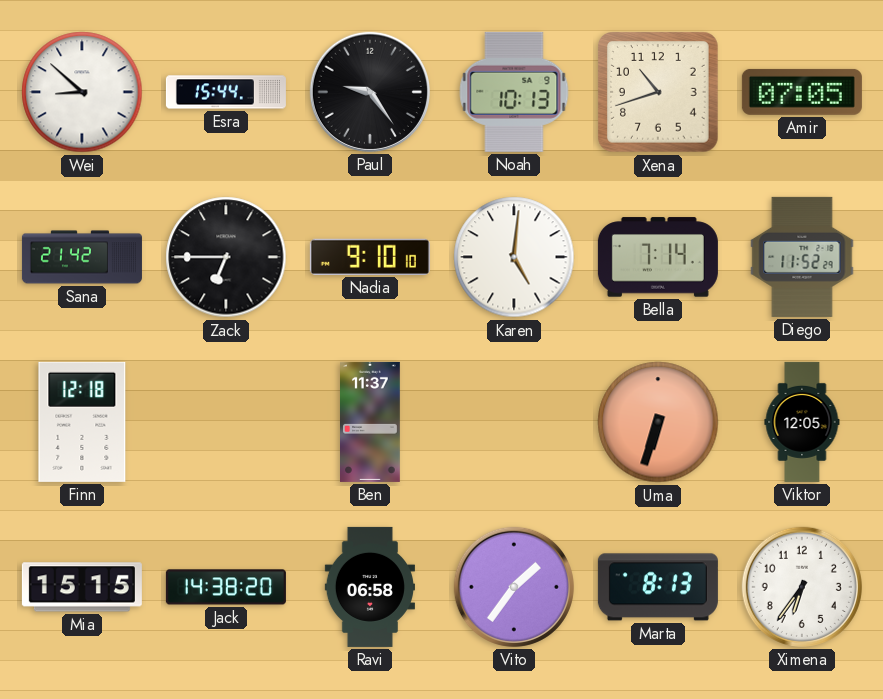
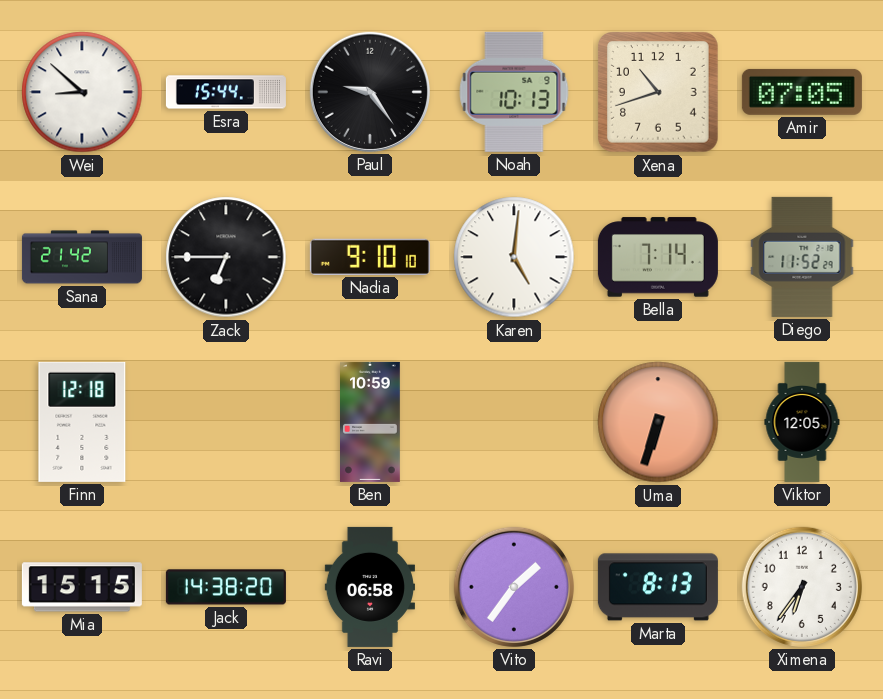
Ben: 11:37 -> 10:59
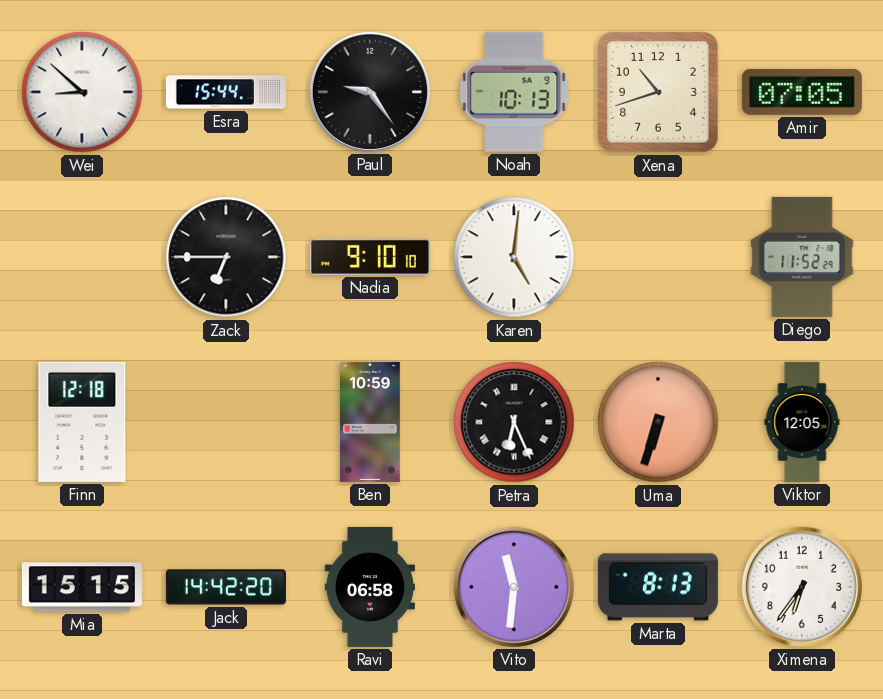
Sana: 21:42 -> none
Bella: 7:14 -> none
Petra: none -> 6:26
Jack: 14:38 -> 14:42
Vito: 1:36 -> 11:31
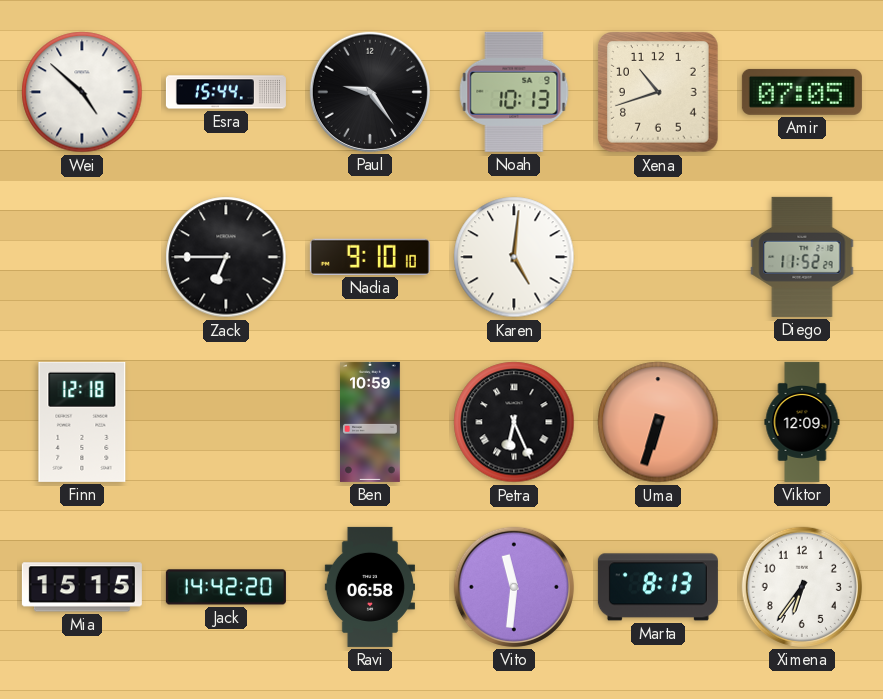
Wei: 8:52 -> 4:52
Viktor: 12:05 -> 12:09
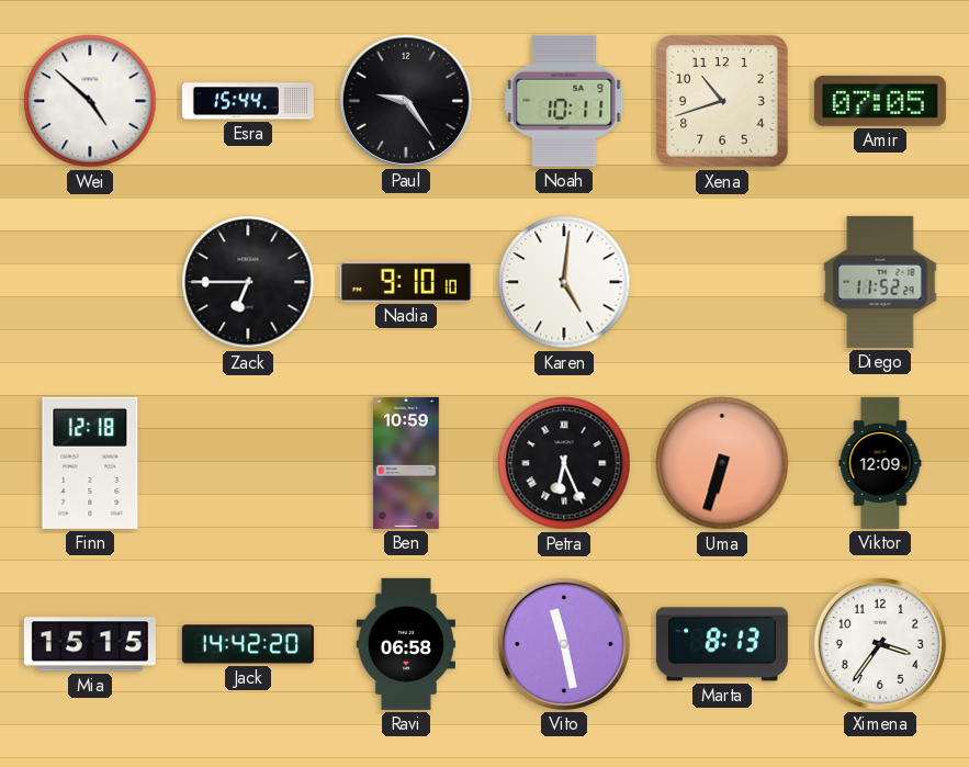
Noah: 10:13 -> 10:11
Vito: 11:31 -> 11:28
Ximena: 6:36 -> 3:36
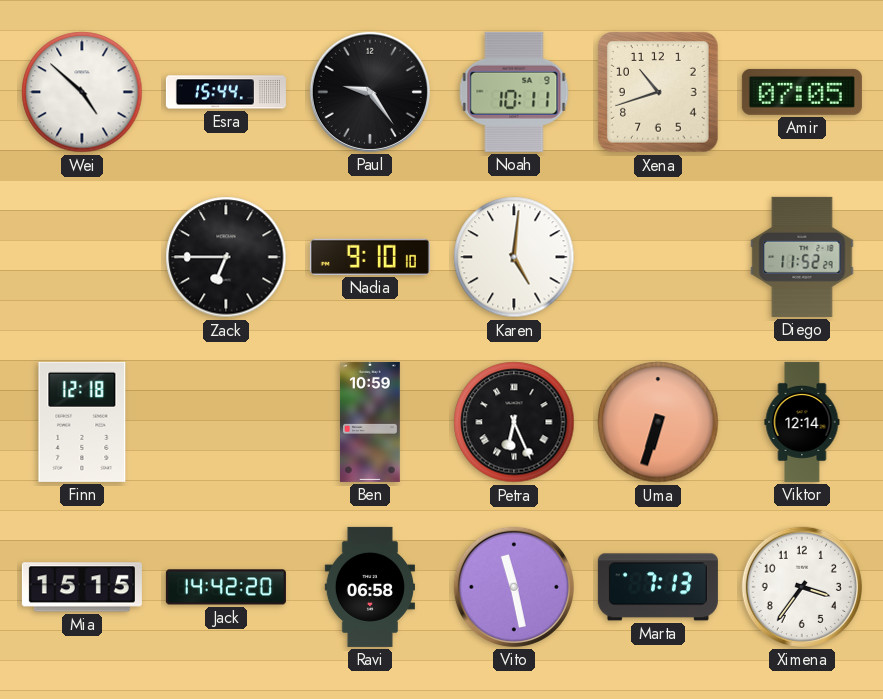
Viktor: 12:09 -> 12:14
Marta: 8:13 -> 7:13
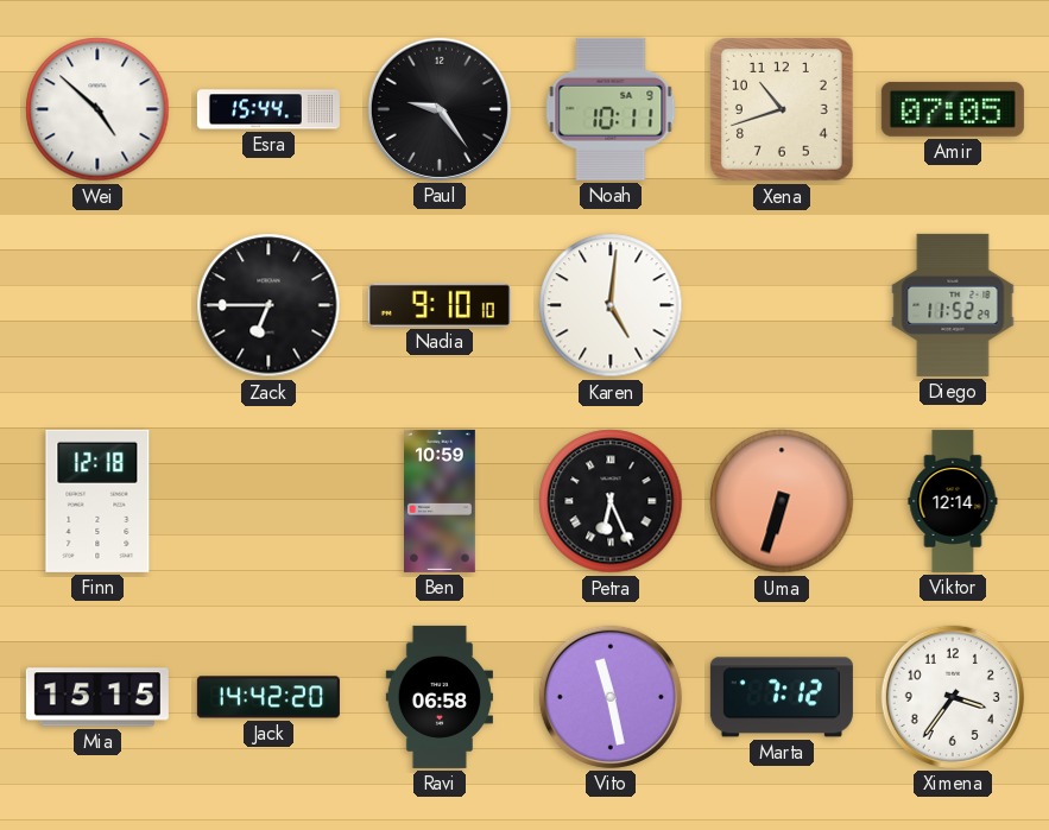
Marta: 7:13 -> 7:12
